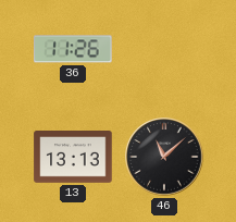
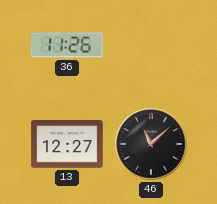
13: 13:13 -> 12:27
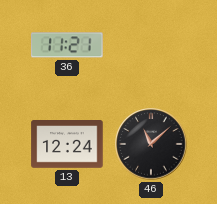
36: 11:26 -> 11:21
13: 12:27 -> 12:24
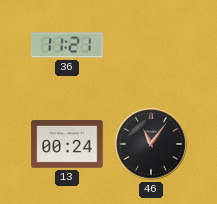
13: 12:24 -> 00:24
46: 11:08 -> 11:06
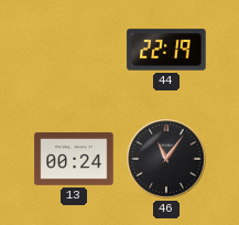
36: 11:21 -> none
44: none -> 22:19
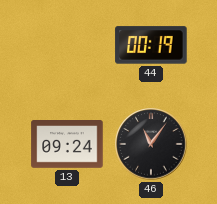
44: 22:19 -> 00:19
13: 00:24 -> 09:24
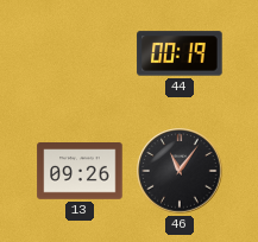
13: 09:24 -> 09:26
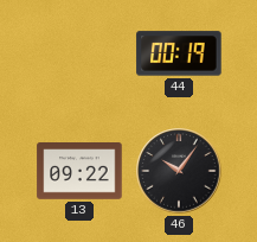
13: 09:26 -> 09:22
46: 11:06 -> 10:06
